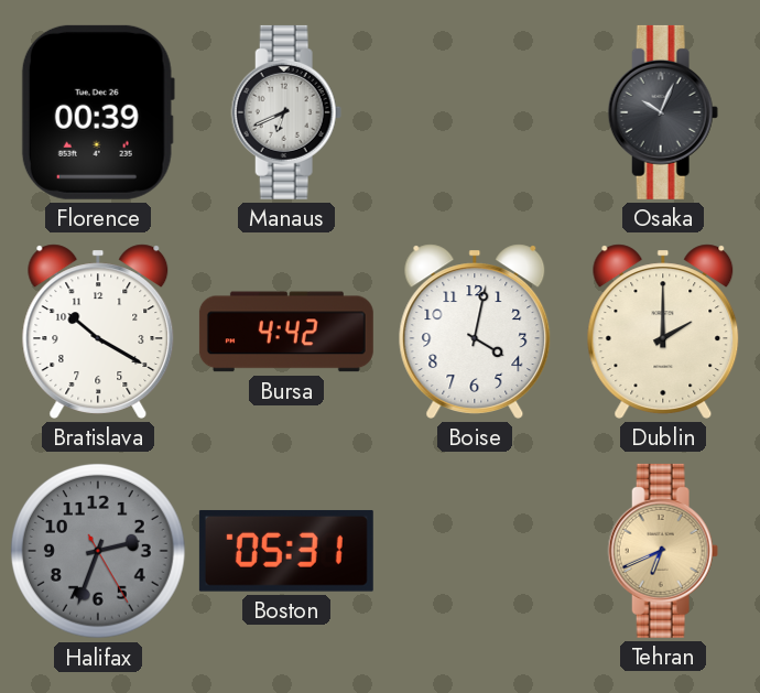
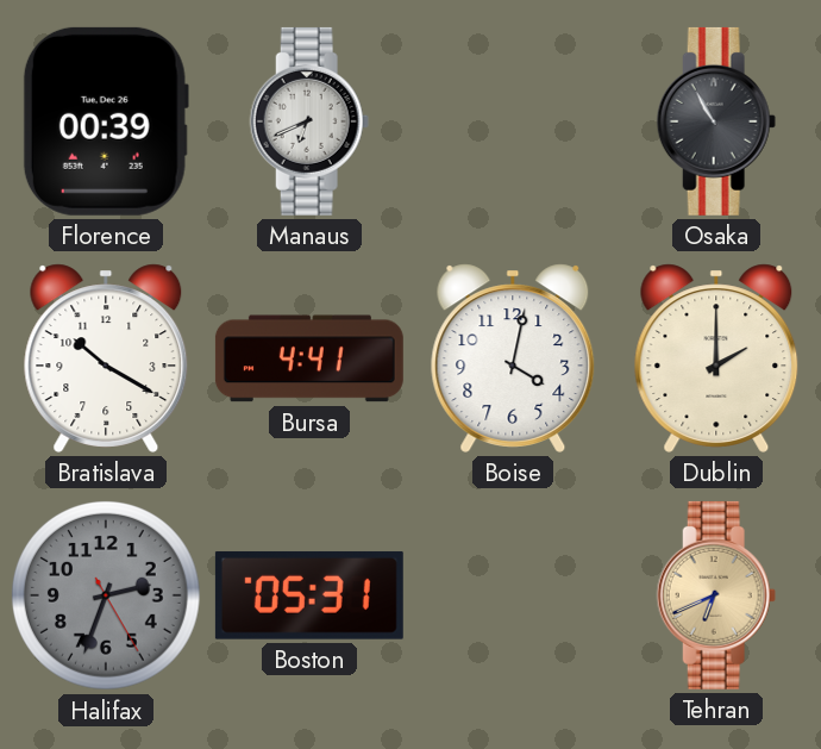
Osaka: 10:04 -> 10:55
Bursa: 4:42 -> 4:41
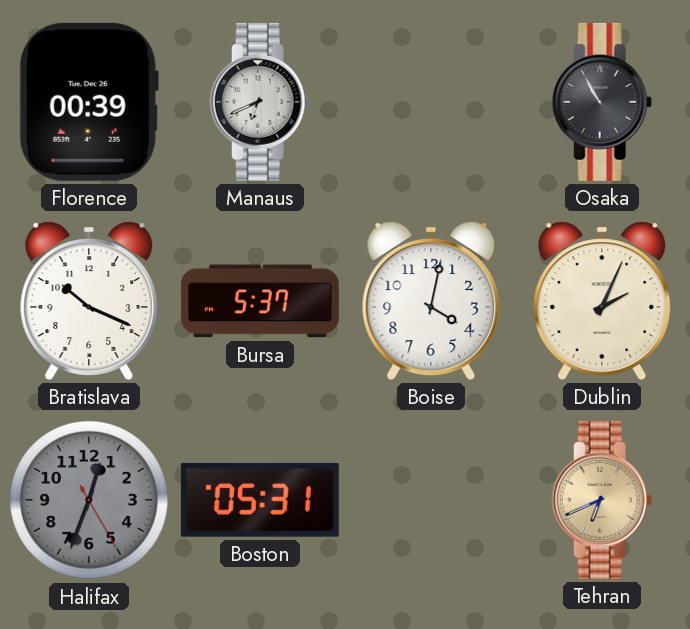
Bratislava: 10:20 -> 10:19
Bursa: 4:41 -> 5:37
Dublin: 2:00 -> 2:04
Halifax: 2:33 -> 12:33
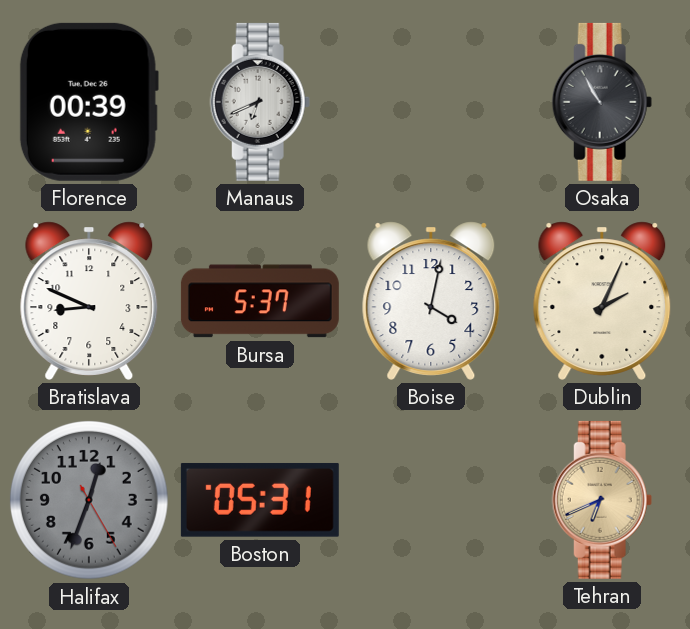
Bratislava: 10:19 -> 8:49
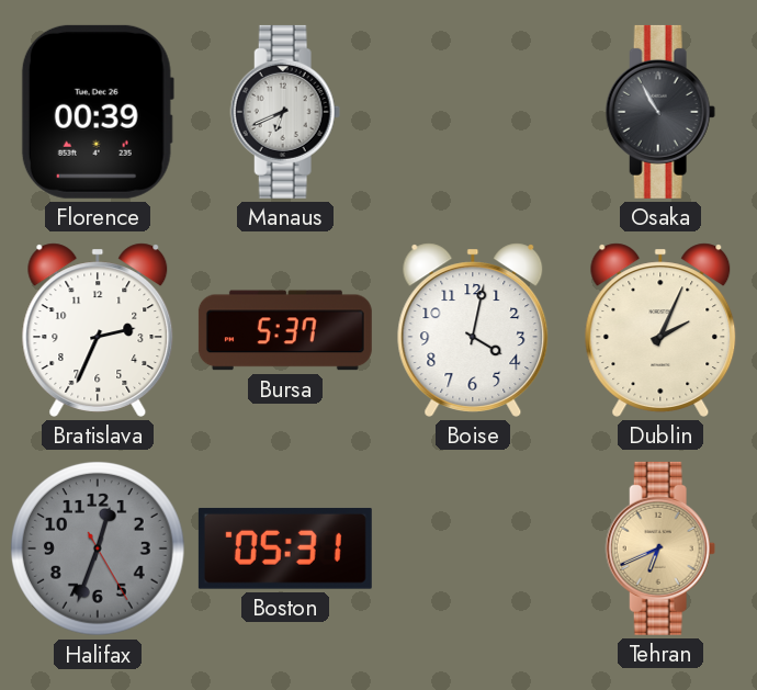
Bratislava: 8:49 -> 2:34
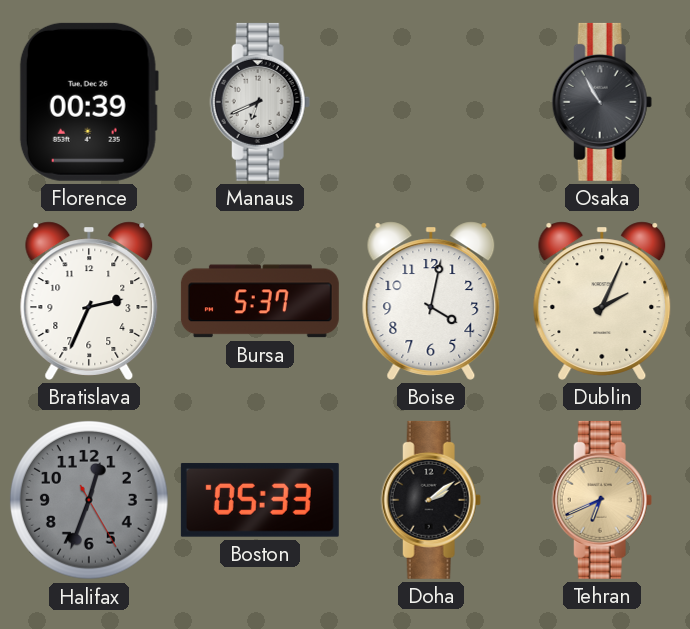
Boston: 05:31 -> 05:33
Doha: none -> 2:09
